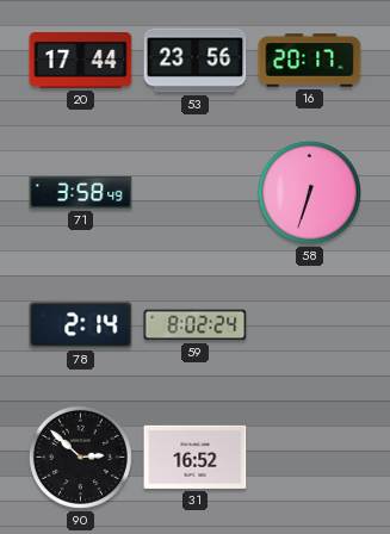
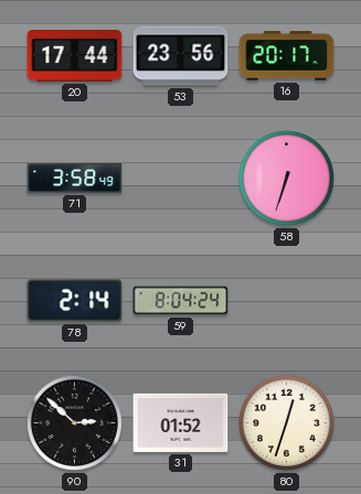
59: 8:02 -> 8:04
31: 16:52 -> 01:52
80: none -> 12:33
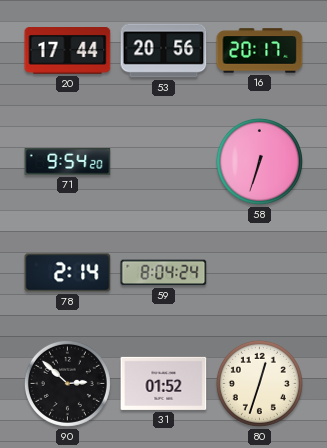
53: 23:56 -> 20:56
71: 3:58 -> 9:54
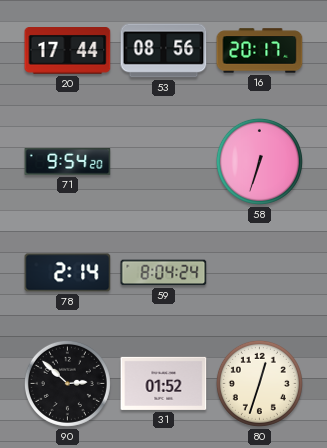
53: 20:56 -> 08:56
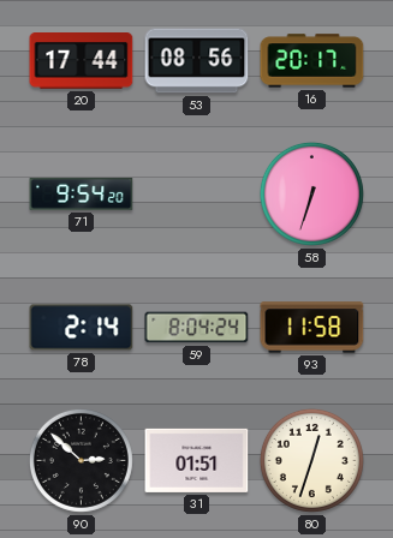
93: none -> 11:58
31: 01:52 -> 01:51
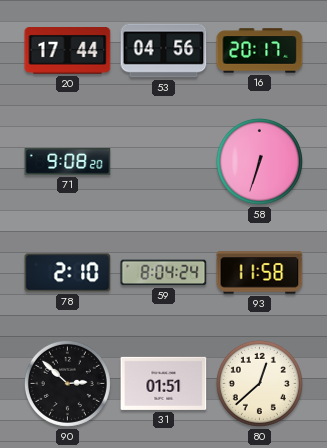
53: 08:56 -> 04:56
71: 9:54 -> 9:08
78: 2:14 -> 2:10
80: 12:33 -> 12:38
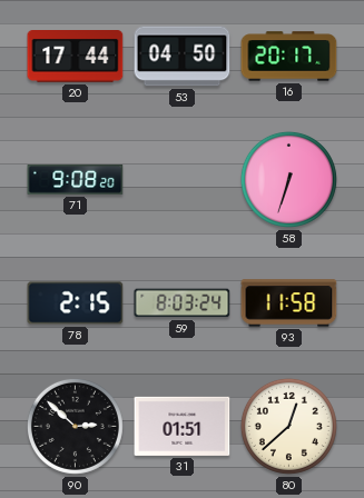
53: 04:56 -> 04:50
78: 2:10 -> 2:15
59: 8:04 -> 8:03
